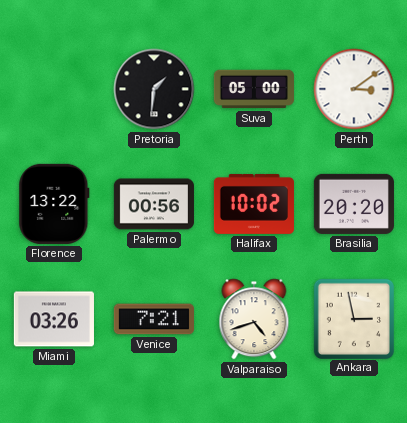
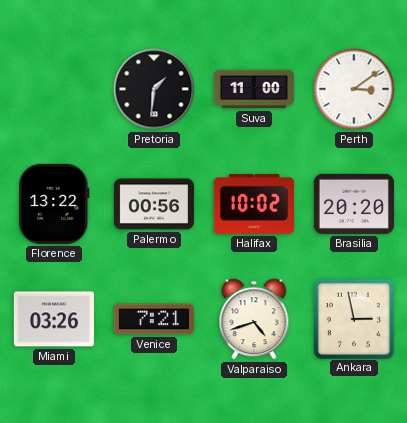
Suva: 05:00 -> 11:00
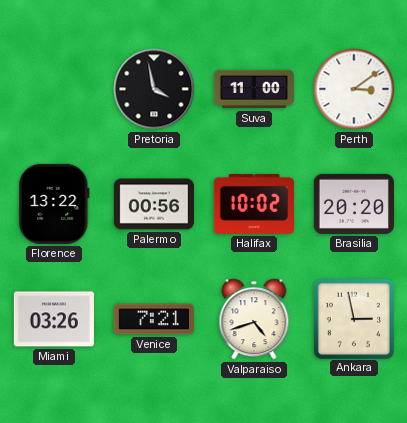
Pretoria: 1:31 -> 3:58
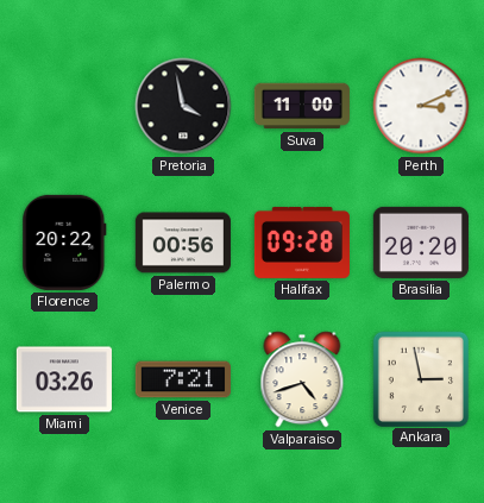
Perth: 3:09 -> 3:11
Florence: 13:22 -> 20:22
Halifax: 10:02 -> 09:28
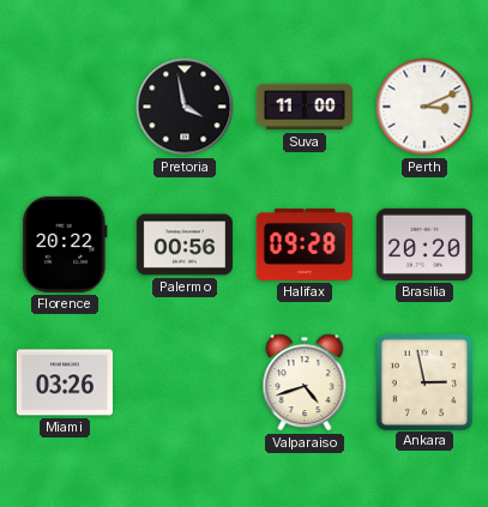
Venice: 7:21 -> none
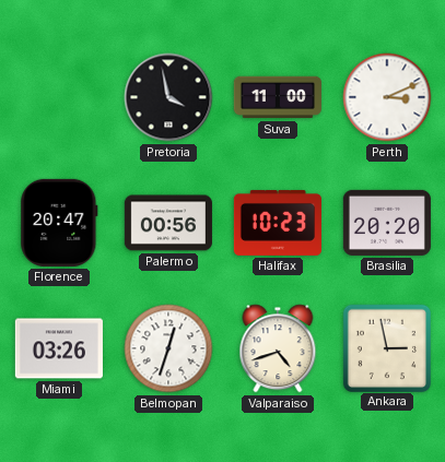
Florence: 20:22 -> 20:47
Halifax: 09:28 -> 10:23
Belmopan: none -> 12:33
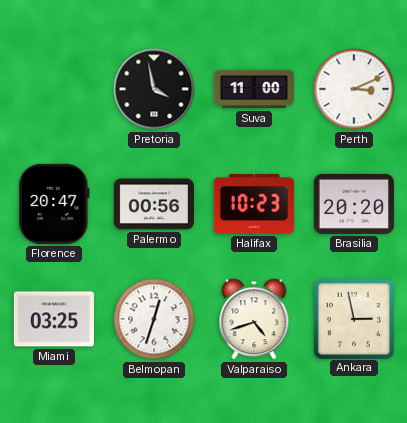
Miami: 03:26 -> 03:25
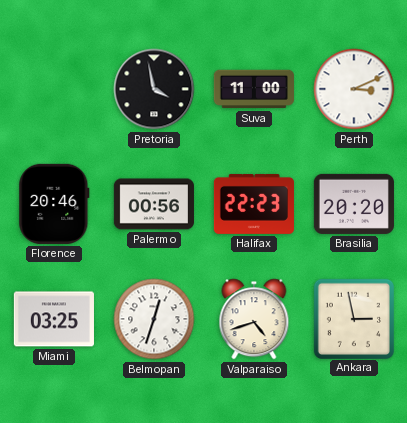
Florence: 20:47 -> 20:46
Halifax: 10:23 -> 22:23
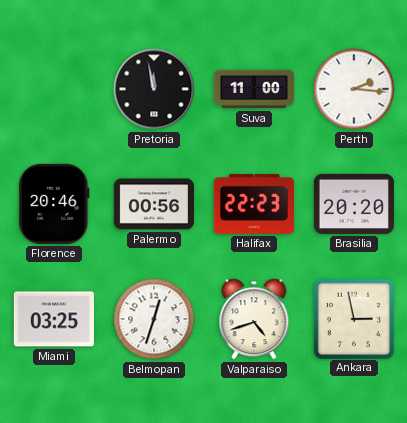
Pretoria: 3:58 -> 11:58
Perth: 3:11 -> 2:16
